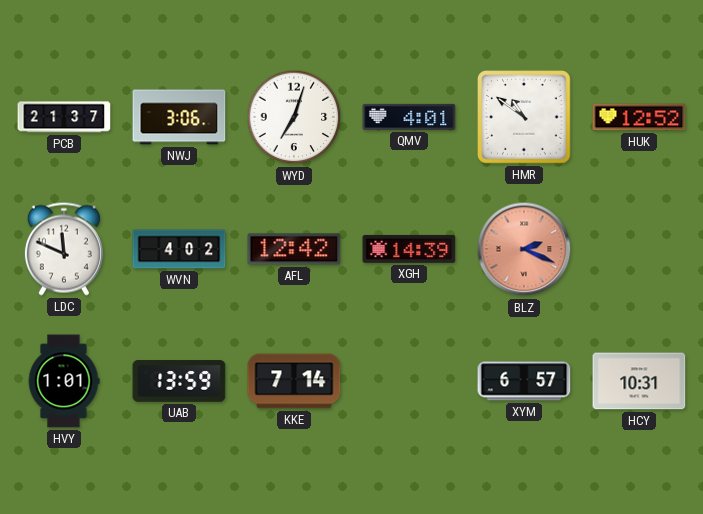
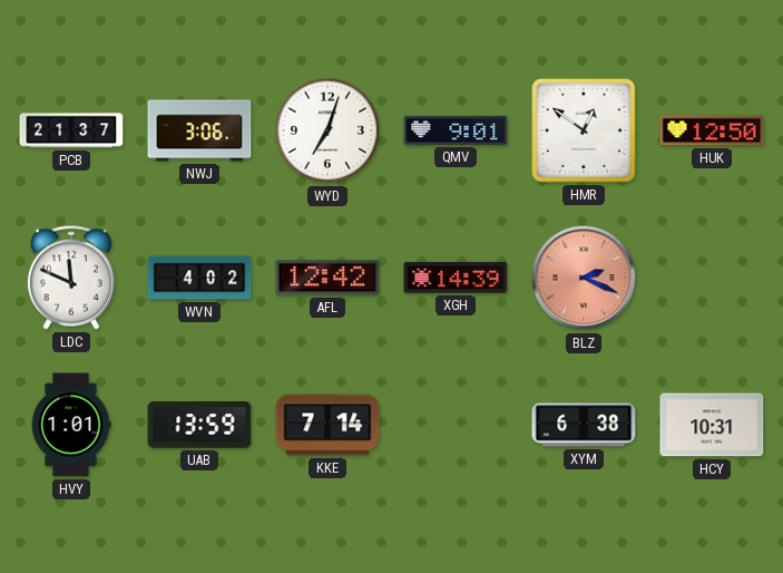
QMV: 4:01 -> 9:01
HMR: 10:51 -> 12:51
HUK: 12:52 -> 12:50
XYM: 6:57 -> 6:38
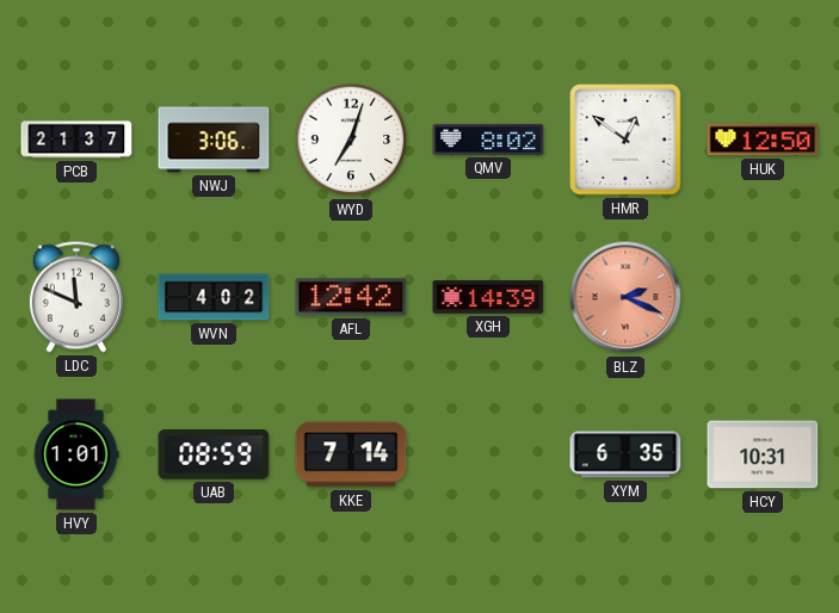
QMV: 9:01 -> 8:02
UAB: 13:59 -> 08:59
XYM: 6:38 -> 6:35
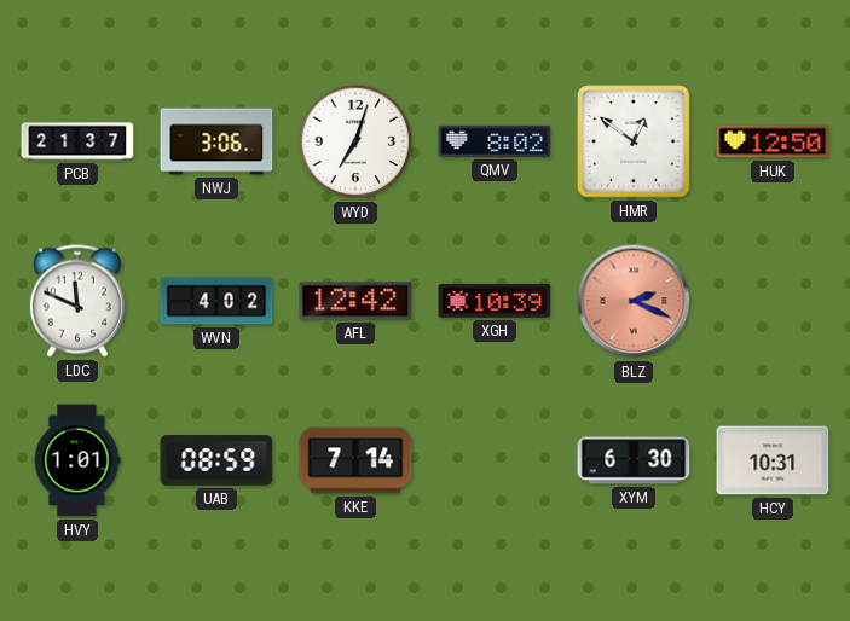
XGH: 14:39 -> 10:39
XYM: 6:35 -> 6:30
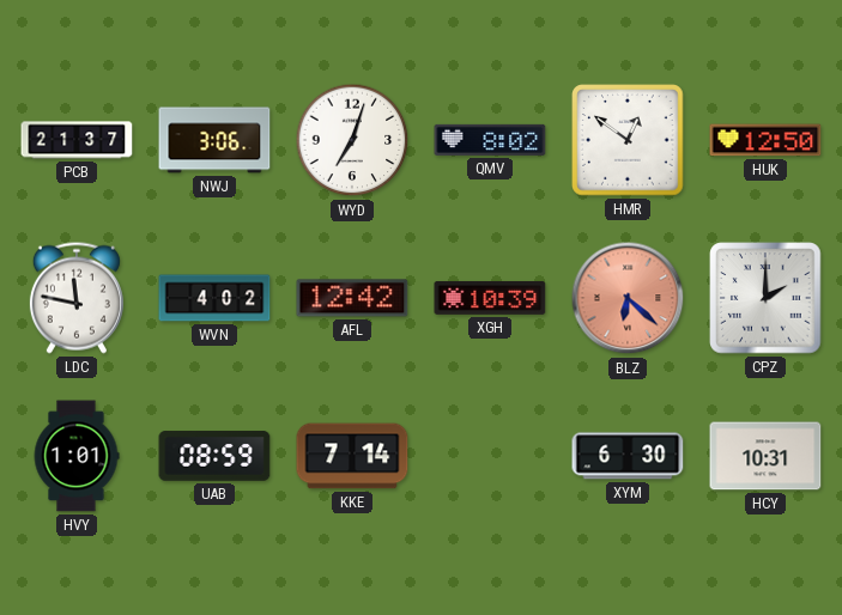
LDC: 11:49 -> 11:47
BLZ: 2:19 -> 6:22
CPZ: none -> 2:00
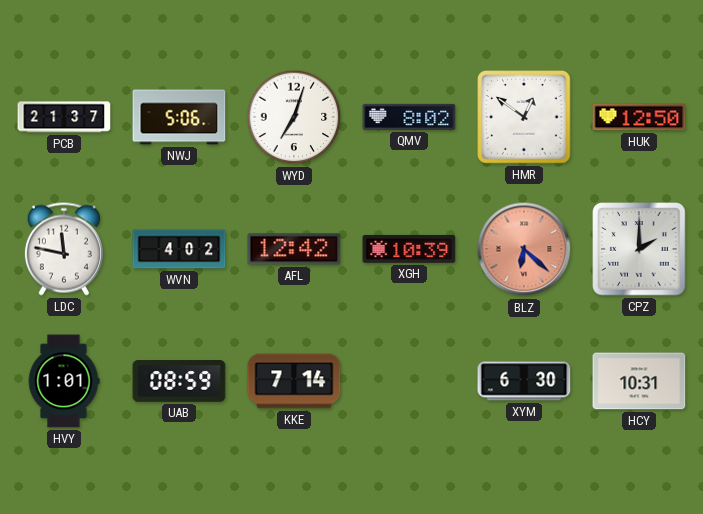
NWJ: 3:06 -> 5:06
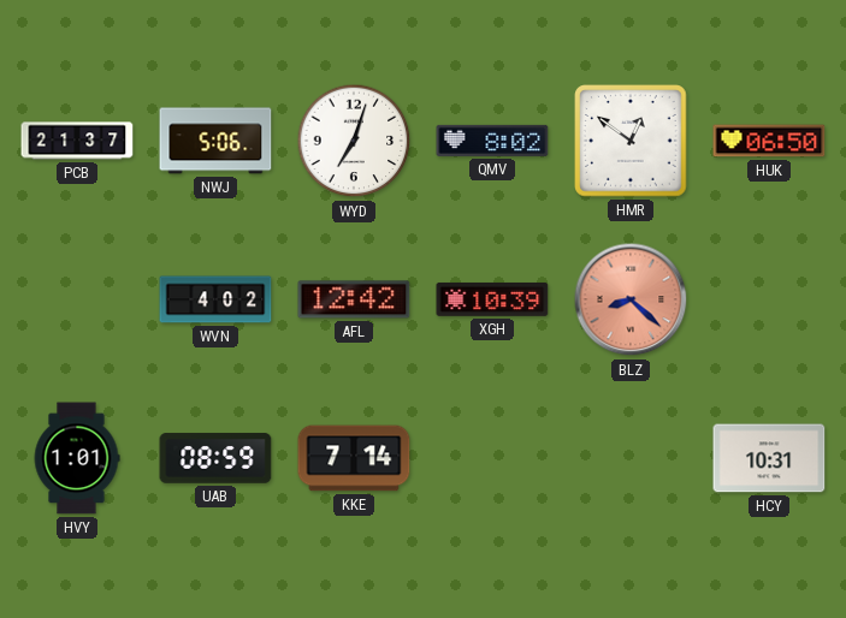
HUK: 12:50 -> 06:50
LDC: 11:47 -> none
BLZ: 6:22 -> 8:22
CPZ: 2:00 -> none
XYM: 6:30 -> none
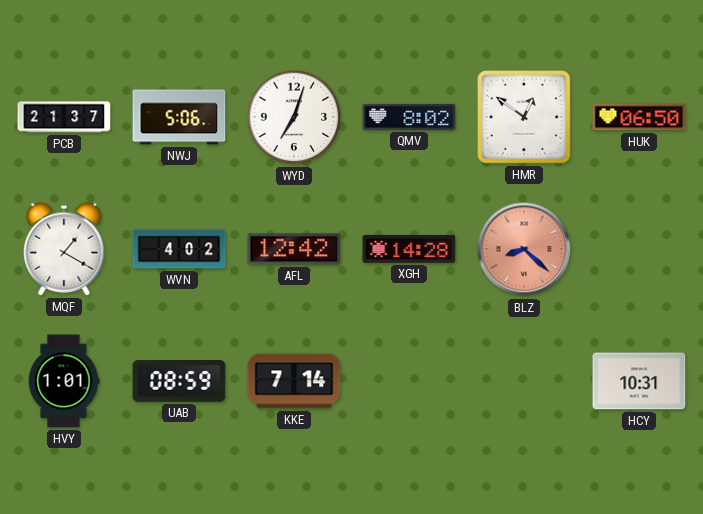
MQF: none -> 1:20
XGH: 10:39 -> 14:28
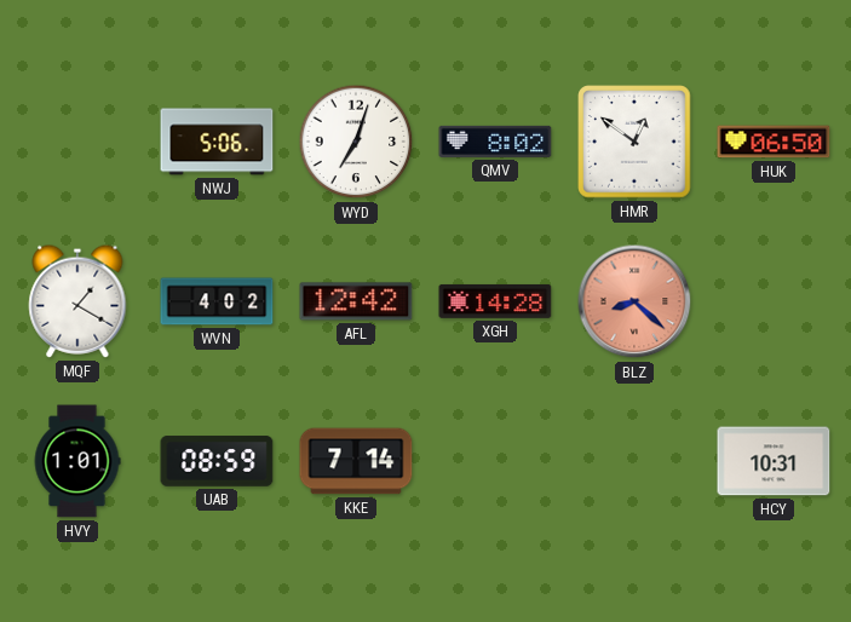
PCB: 21:37 -> none
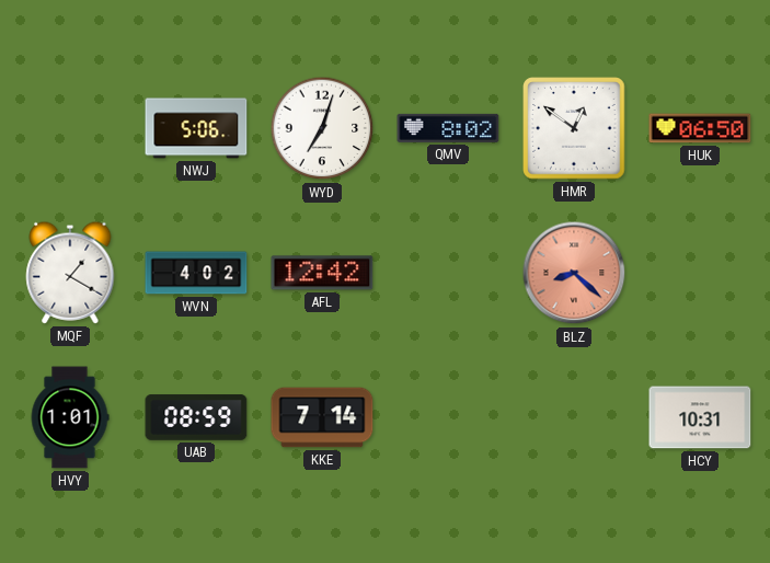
XGH: 14:28 -> none
